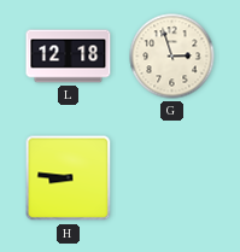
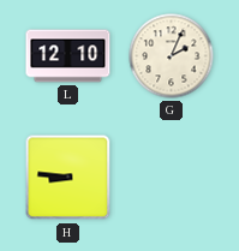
L: 12:18 -> 12:10
G: 2:57 -> 2:04
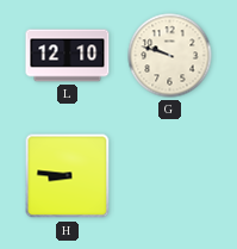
G: 2:04 -> 9:48
